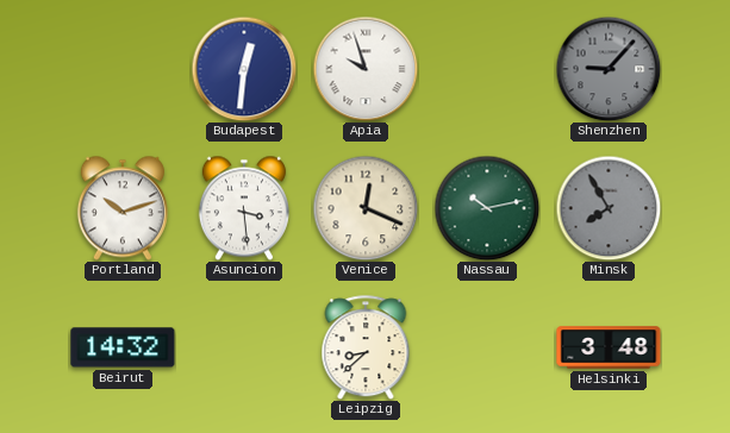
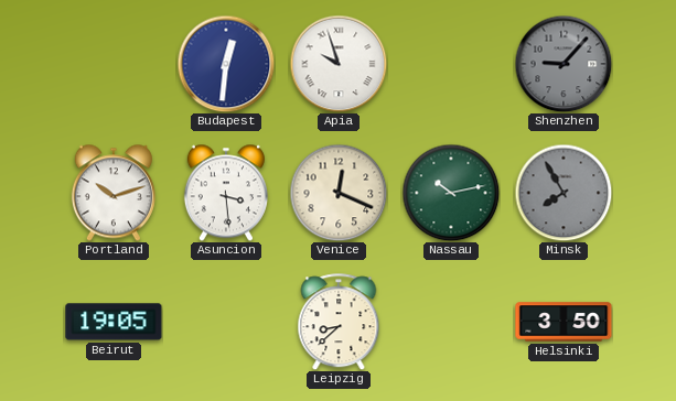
Beirut: 14:32 -> 19:05
Helsinki: 3:48 -> 3:50
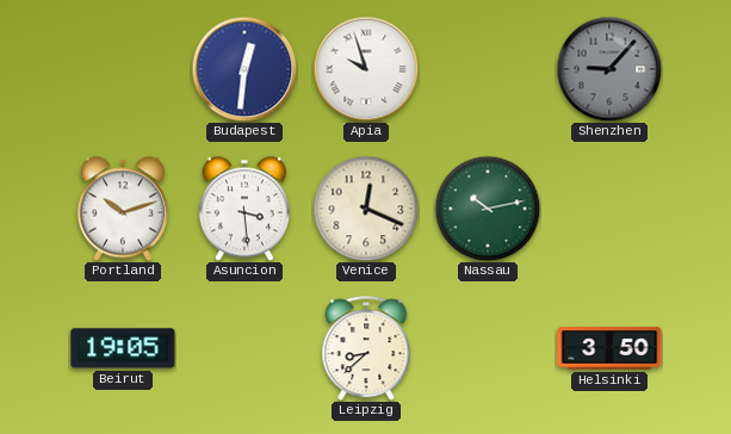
Minsk: 7:55 -> none
